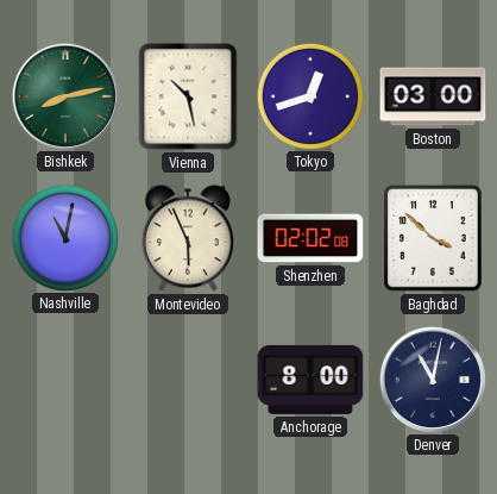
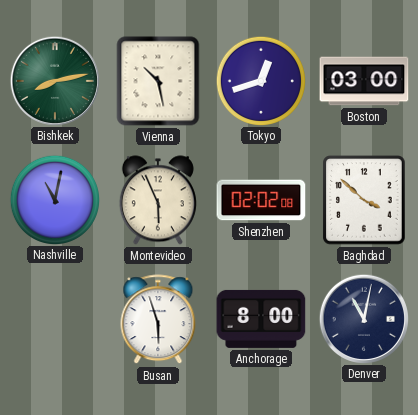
Busan: none -> 5:57
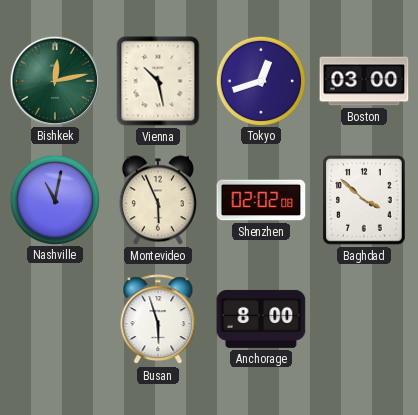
Bishkek: 8:13 -> 12:13
Denver: 11:02 -> none
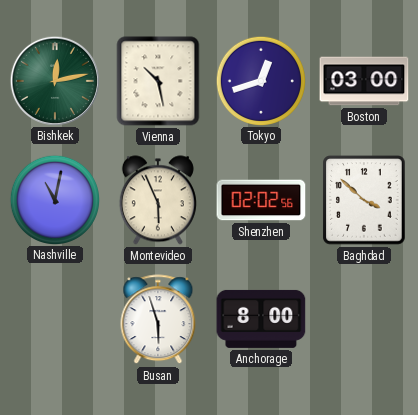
Shenzhen: 02:02:08 -> 02:02:56
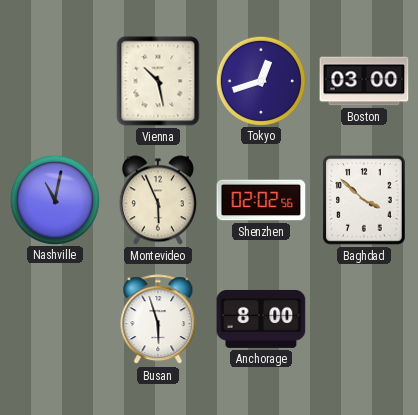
Bishkek: 12:13 -> none
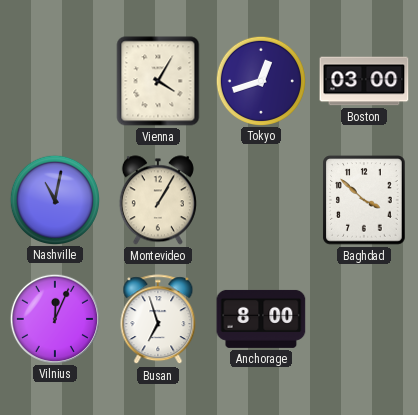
Vienna: 10:28 -> 4:05
Montevideo: 5:56 -> 1:05
Shenzhen: 02:02 -> none
Vilnius: none -> 12:04
Busan: 5:57 -> 6:57
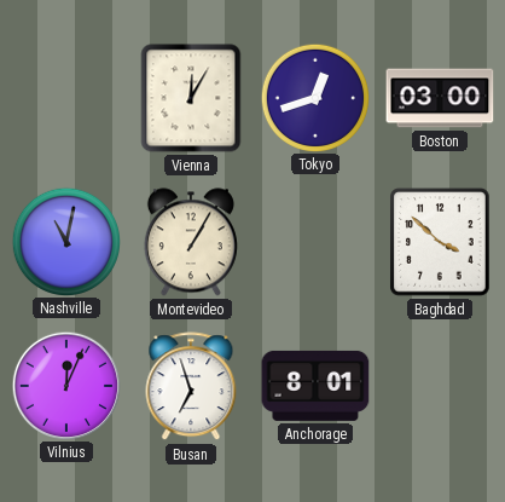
Vienna: 4:05 -> 12:05
Anchorage: 8:00 -> 8:01
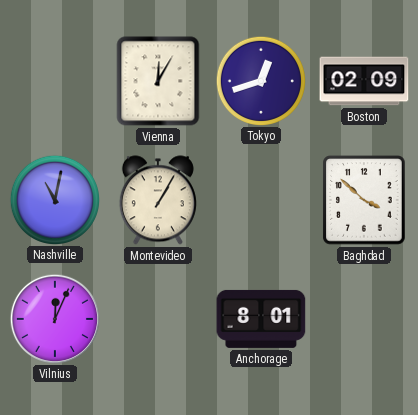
Boston: 03:00 -> 02:09
Busan: 6:57 -> none
